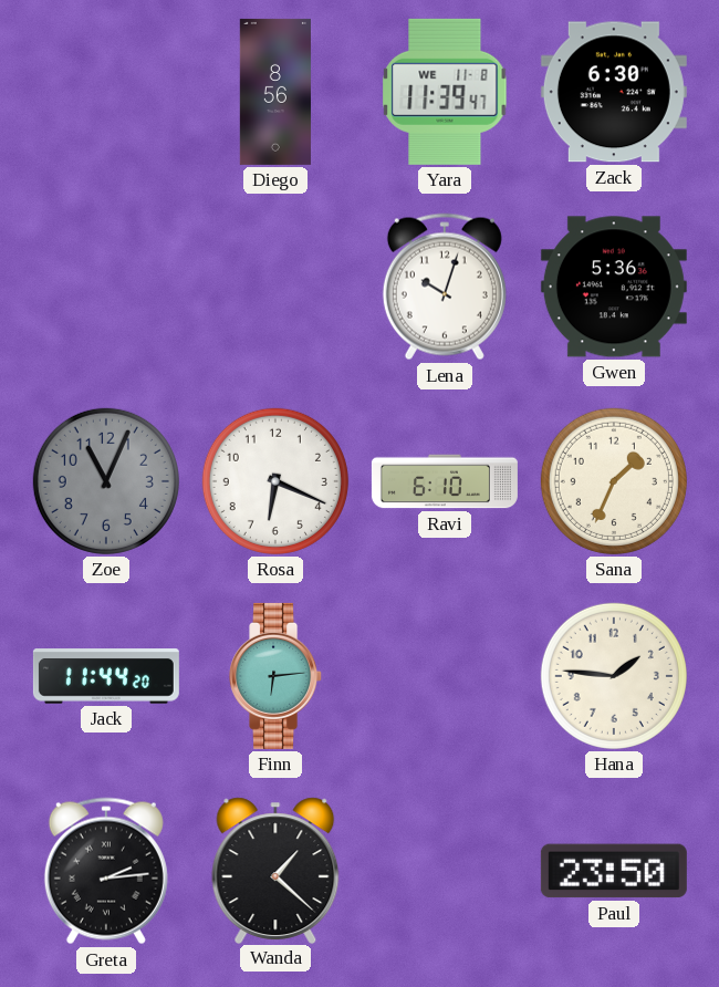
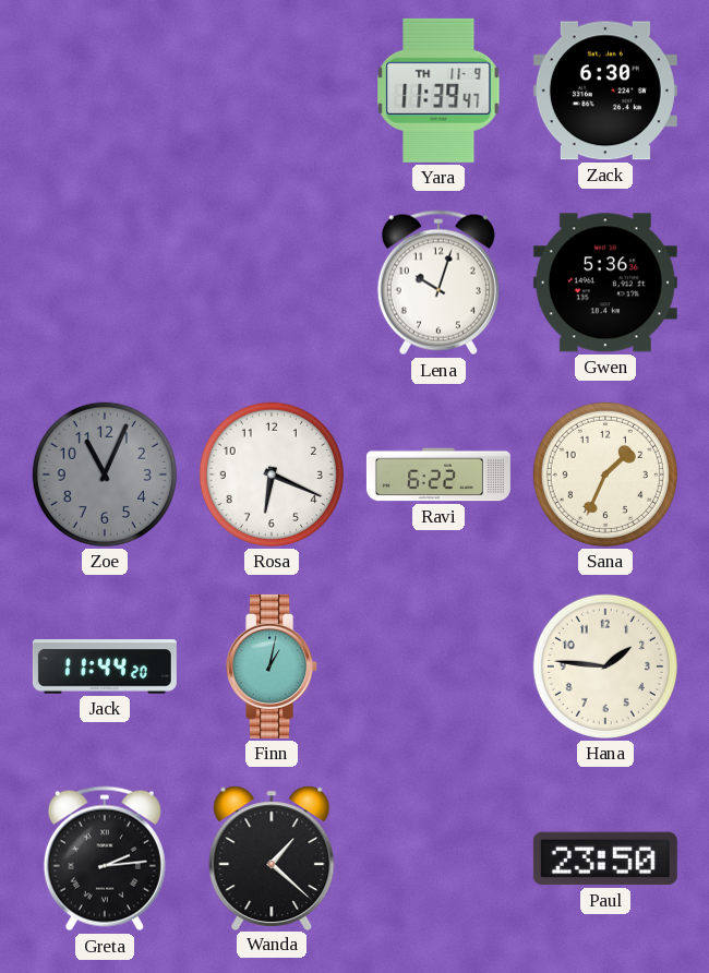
Diego: 8:56 -> none
Yara date: WE 11-8 -> TH 11-9
Ravi: 6:10 -> 6:22
Finn: 6:14 -> 1:02
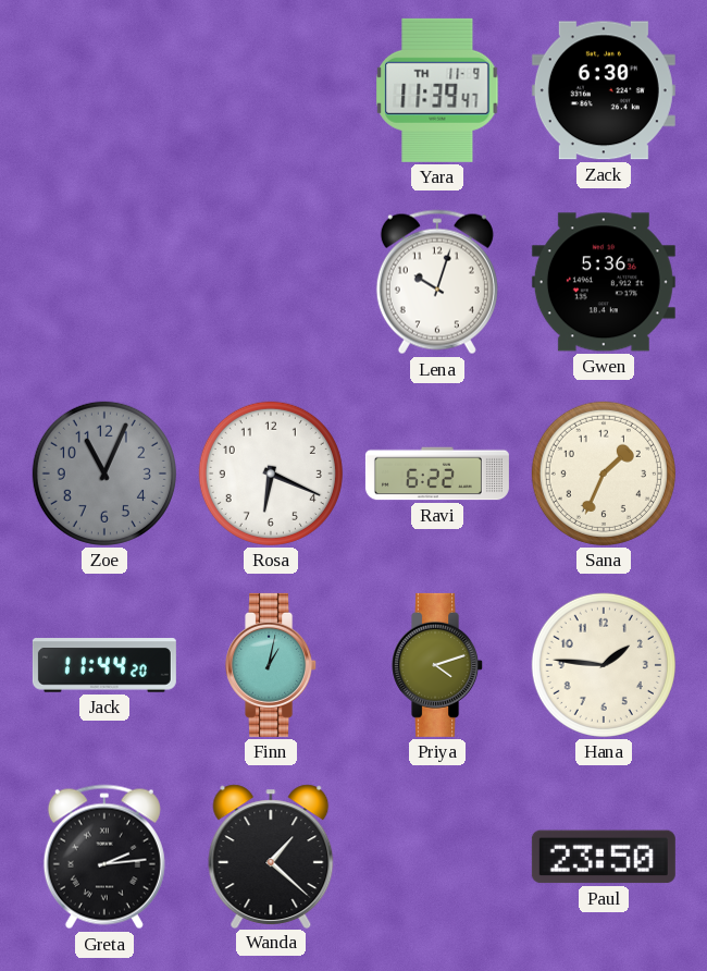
Priya: none -> 4:12
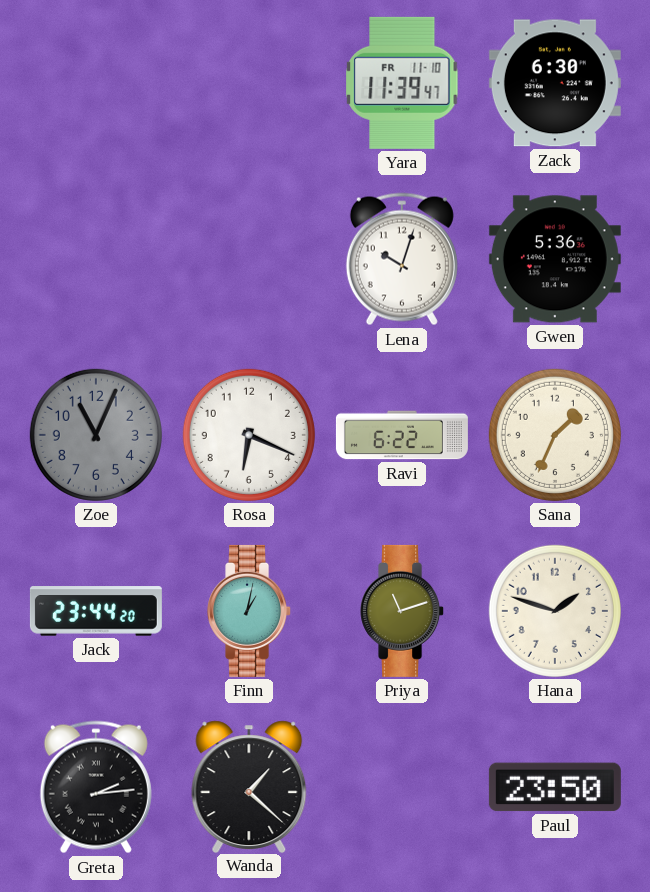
Yara date: TH 11-9 -> FR 11-10
Jack: 11:44 -> 23:44
Priya: 4:12 -> 11:12
Hana: 1:46 -> 1:48
